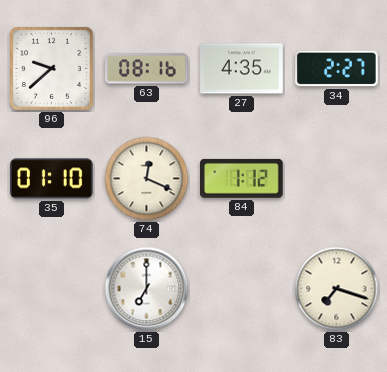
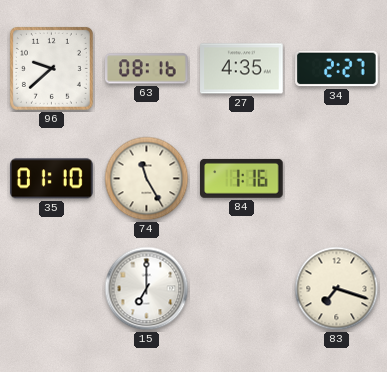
74: 12:19 -> 11:25
84: 1:12 -> 1:16
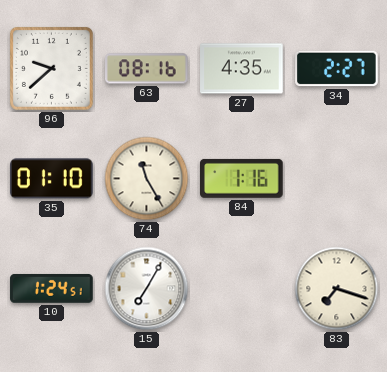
10: none -> 1:24
15: 7:00 -> 7:05
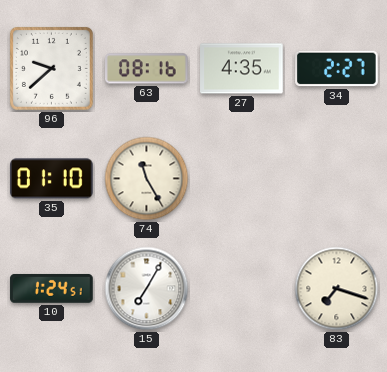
84: 1:16 -> none
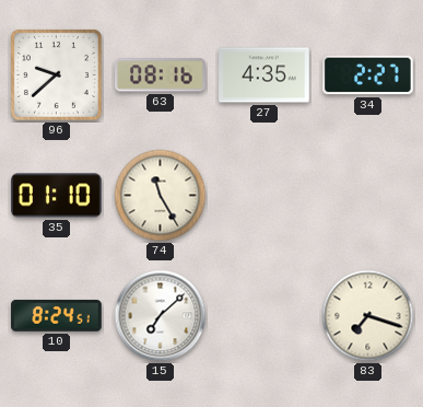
10: 1:24 -> 8:24
15: 7:05 -> 7:08
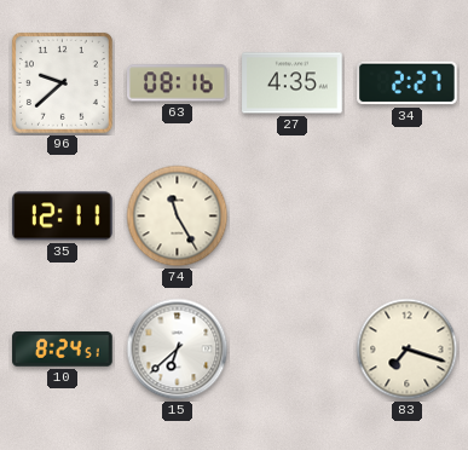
35: 01:10 -> 12:11
15: 7:08 -> 6:38
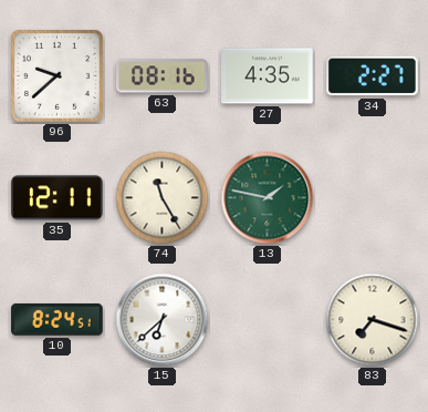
13: none -> 1:47
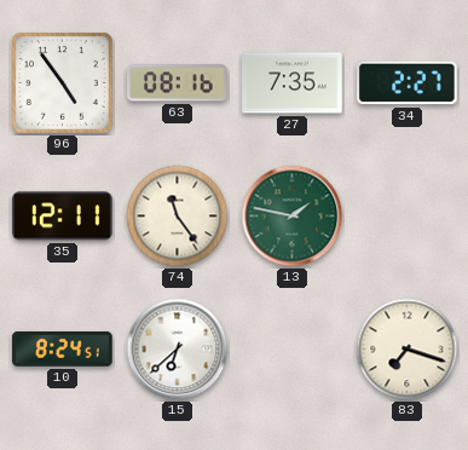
96: 9:38 -> 4:54
27: 4:35 -> 7:35
74: 11:25 -> 11:24
